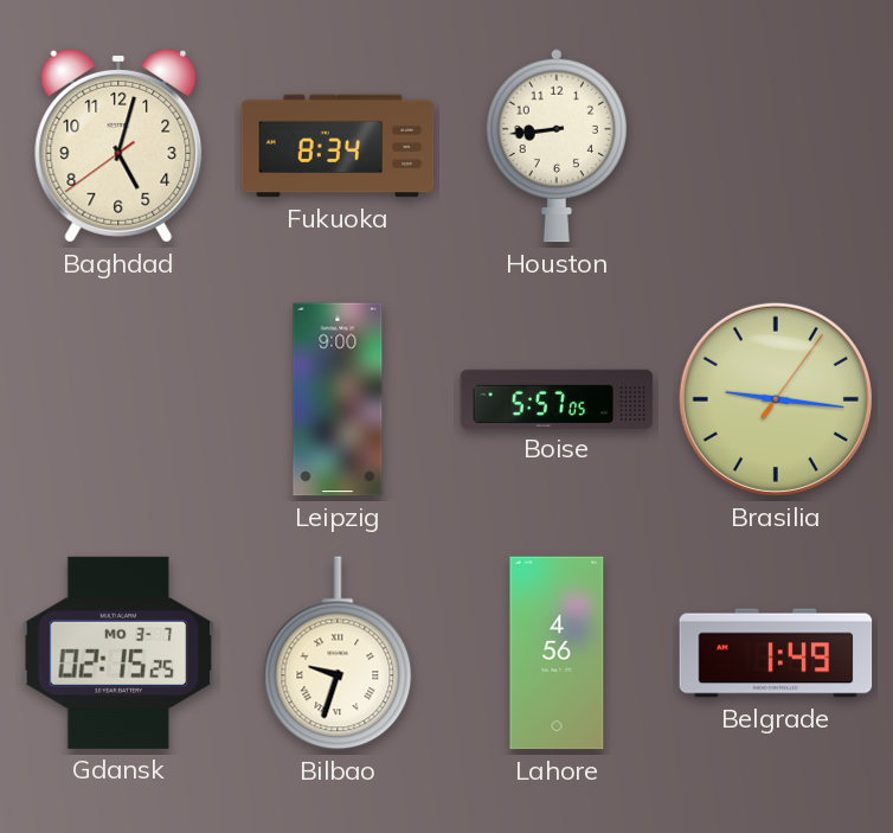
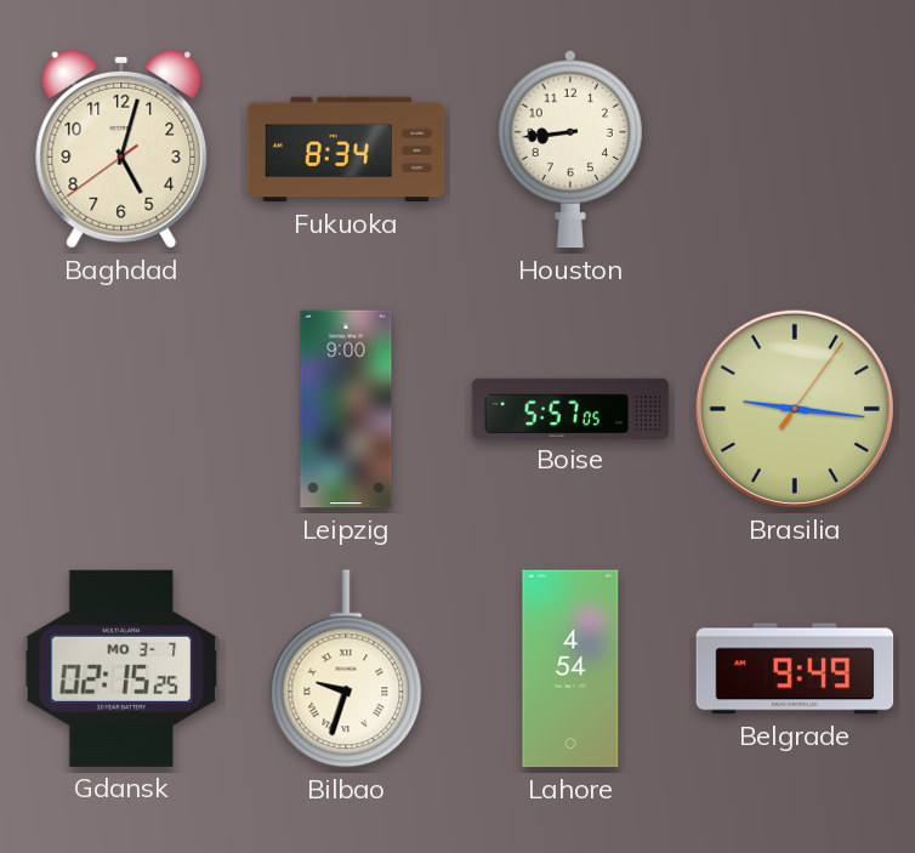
Lahore: 4:56 -> 4:54
Belgrade: 1:49 -> 9:49
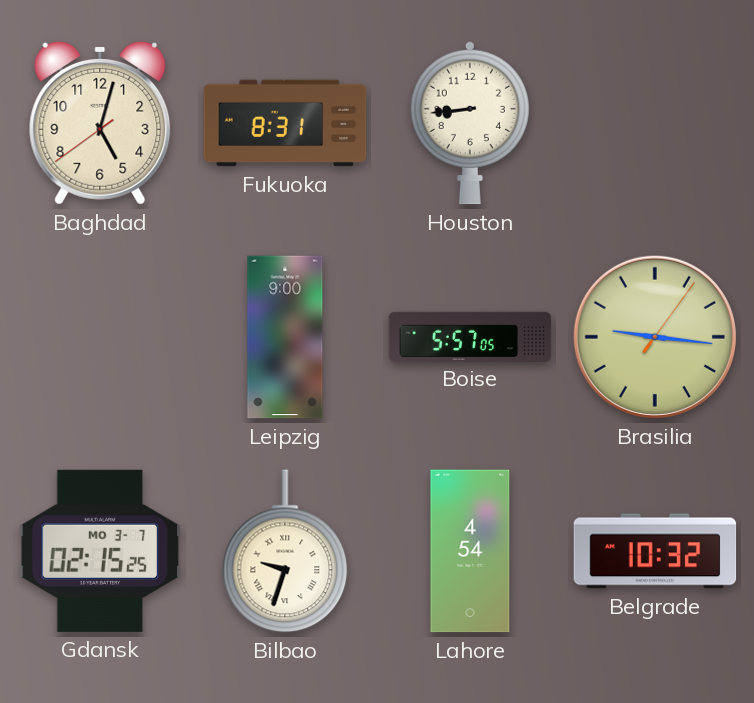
Fukuoka: 8:34 -> 8:31
Belgrade: 9:49 -> 10:32
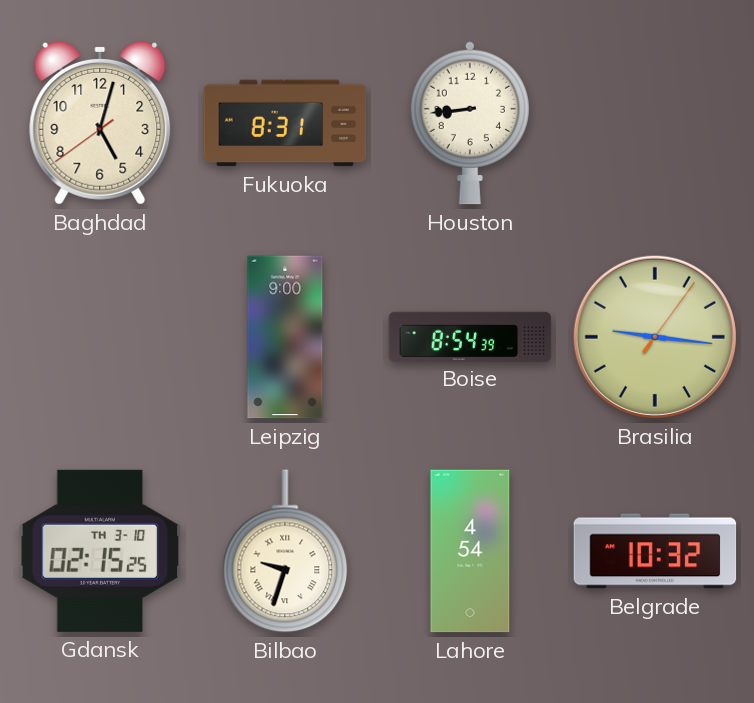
Boise: 5:57 -> 8:54
Gdansk date: MO 3-7 -> TH 3-10
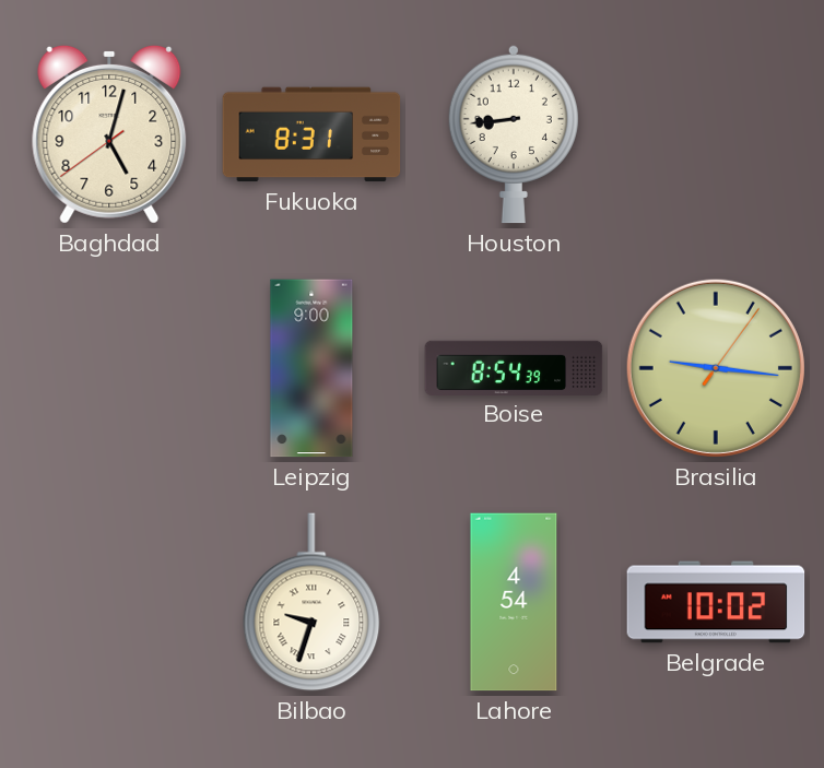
Gdansk: 02:15 -> none
Belgrade: 10:32 -> 10:02
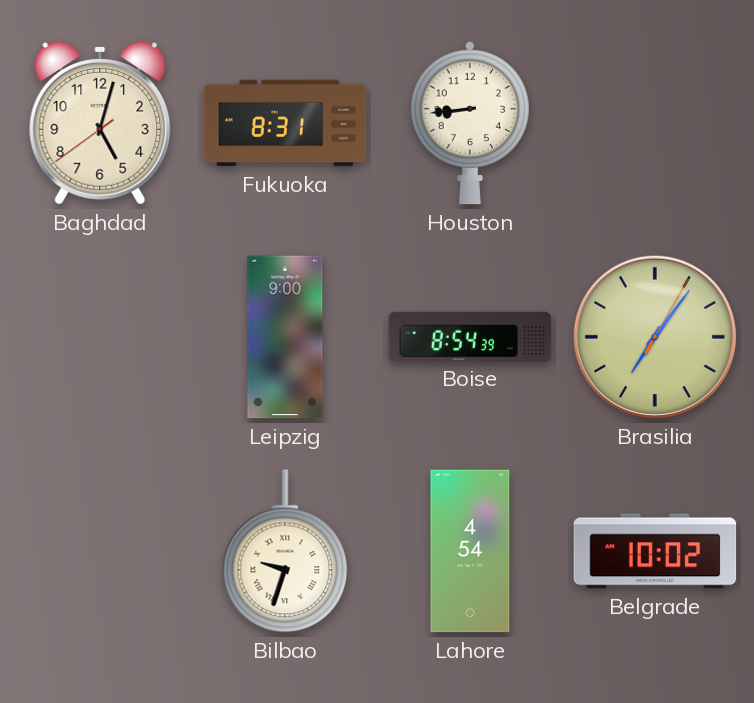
Brasilia: 9:16 -> 7:06
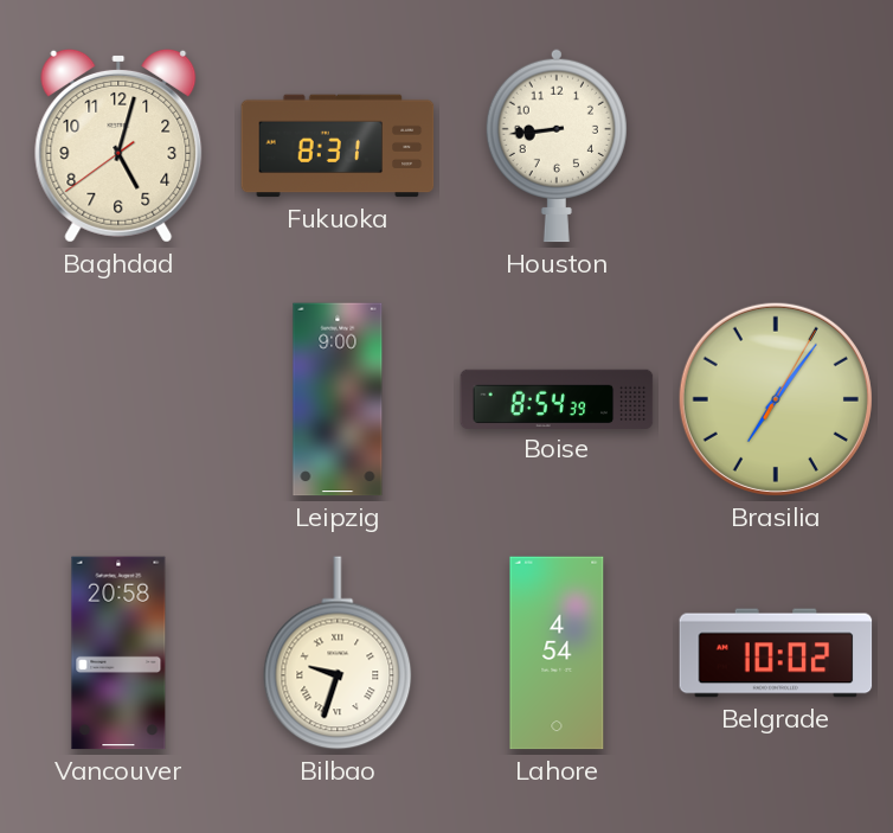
Vancouver: none -> 20:58
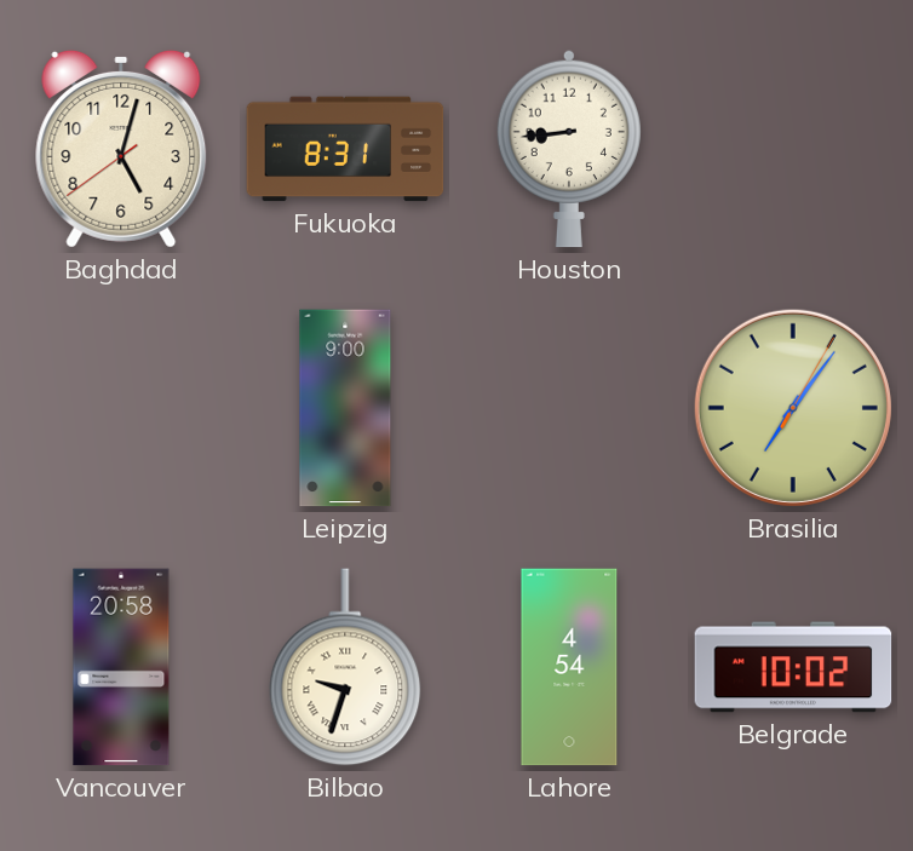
Boise: 8:54 -> none
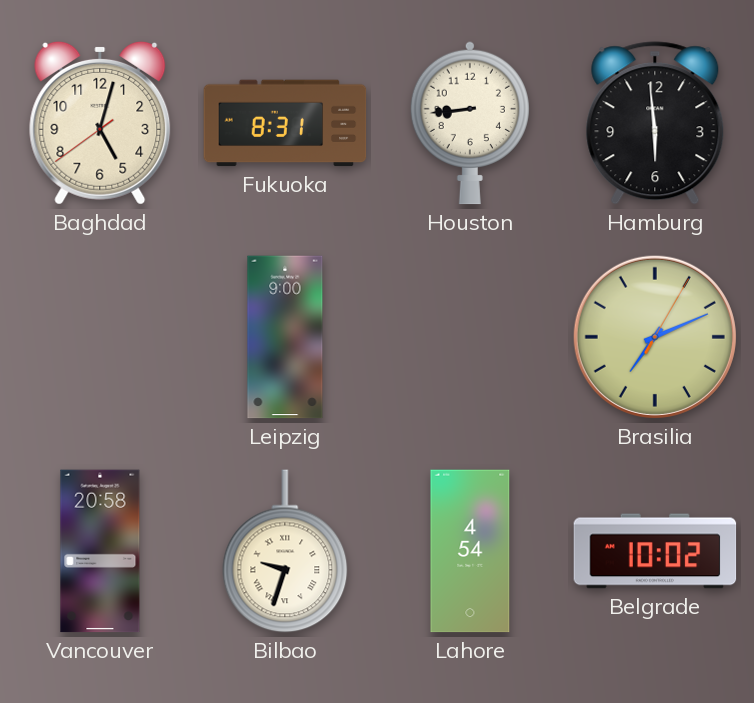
Hamburg: none -> 5:59
Brasilia: 7:06 -> 7:11
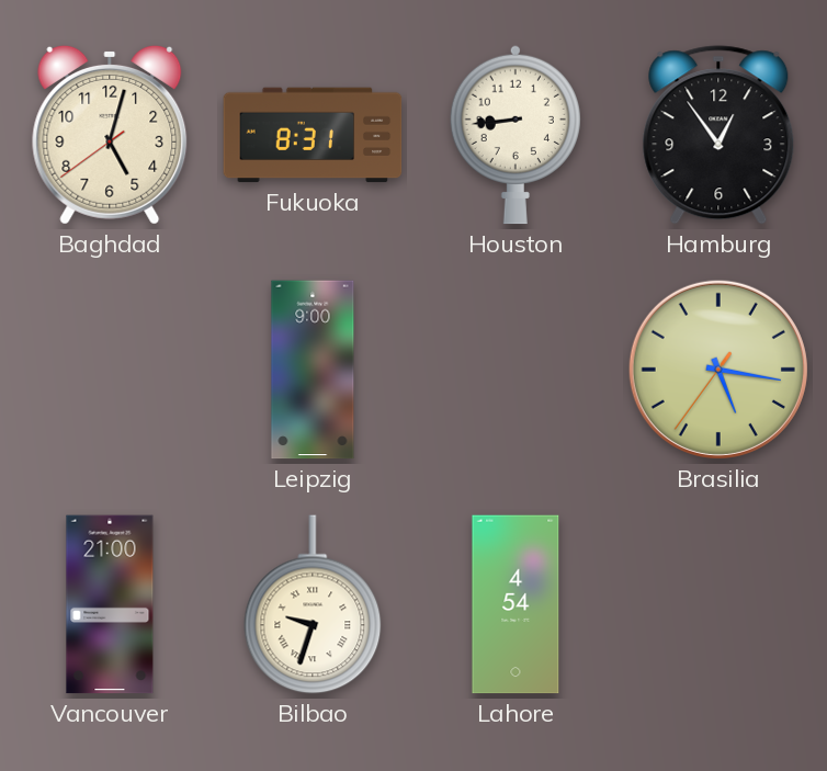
Hamburg: 5:59 -> 12:54
Brasilia: 7:11 -> 5:16
Vancouver: 20:58 -> 21:00
Belgrade: 10:02 -> none
